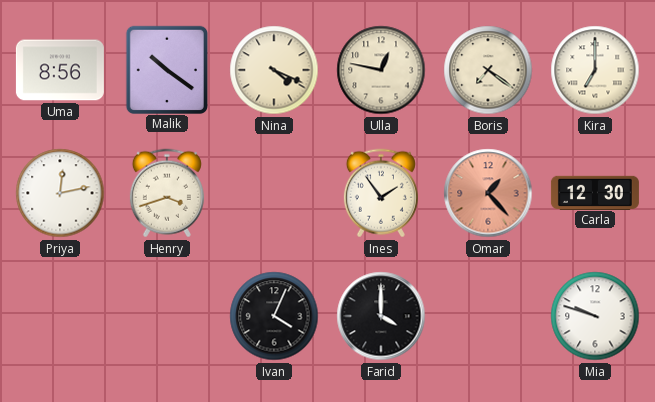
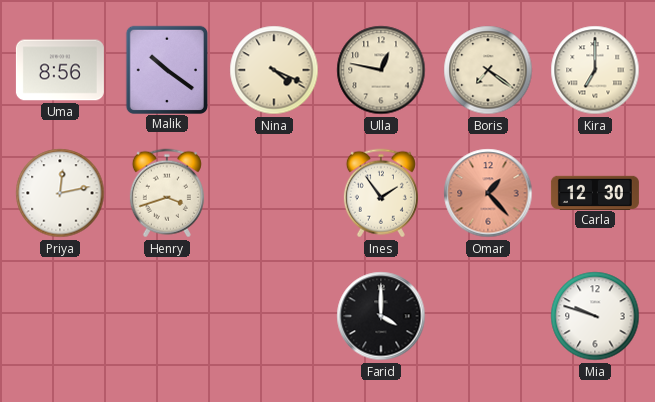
Ivan: 4:04 -> none
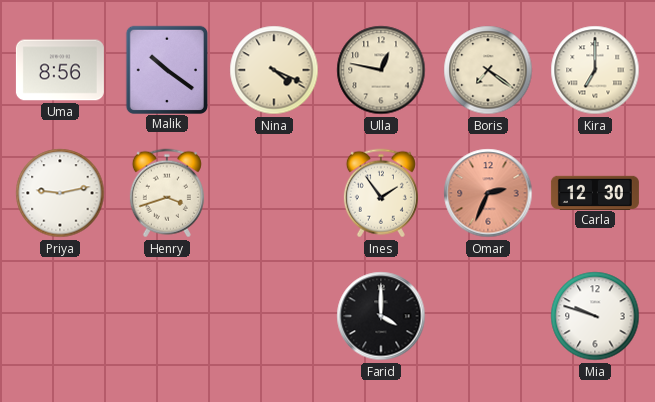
Priya: 12:13 -> 9:13
Omar: 1:23 -> 2:34
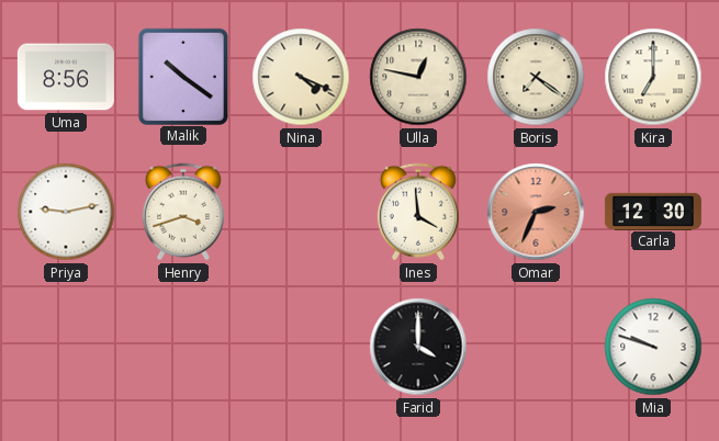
Ines: 1:54 -> 3:59
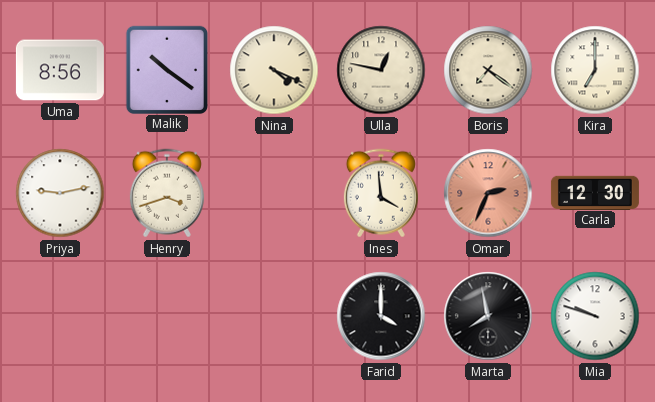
Marta: none -> 7:58
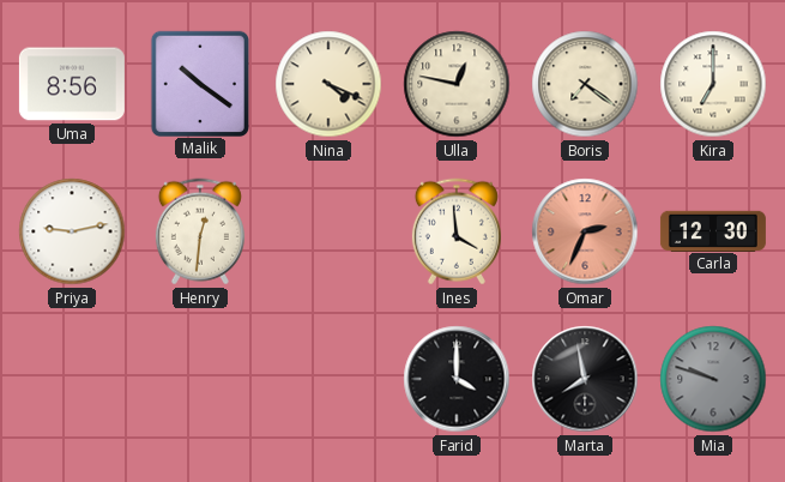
Henry: 3:42 -> 12:31
Mia dial: white -> grey
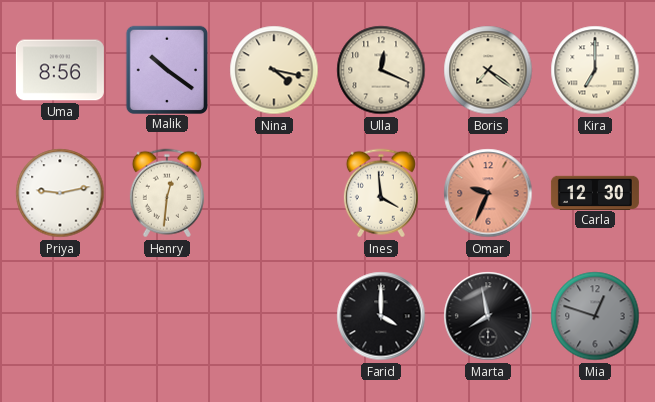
Nina: 4:19 -> 4:17
Ulla: 12:47 -> 12:19
Omar: 2:34 -> 9:34
Mia: 9:48 -> 12:48
